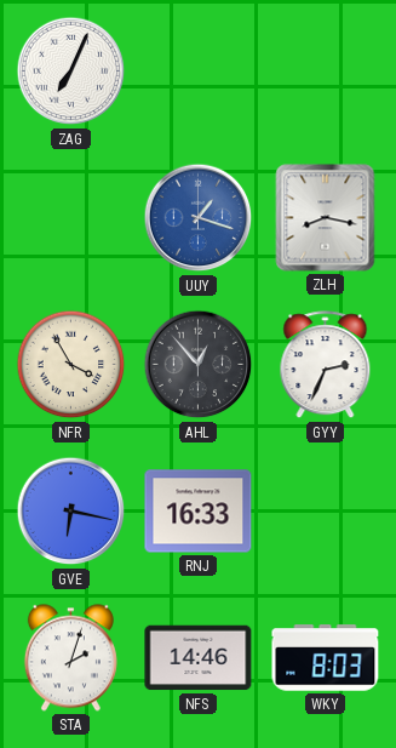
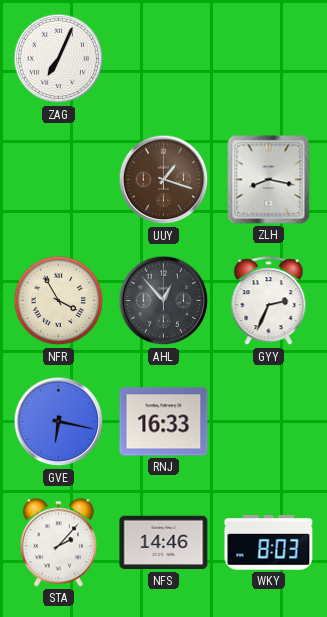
UUY dial: blue -> brown
STA: 2:03 -> 2:07
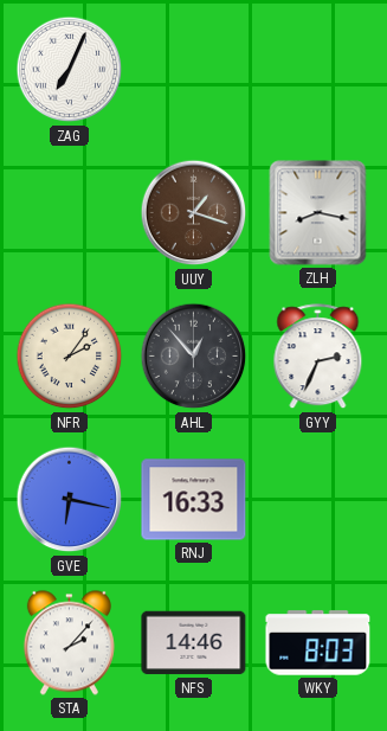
NFR: 3:55 -> 2:06
